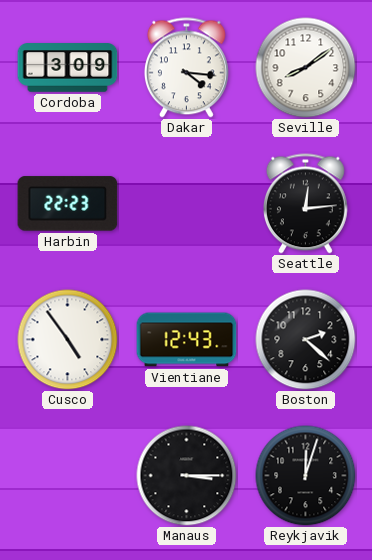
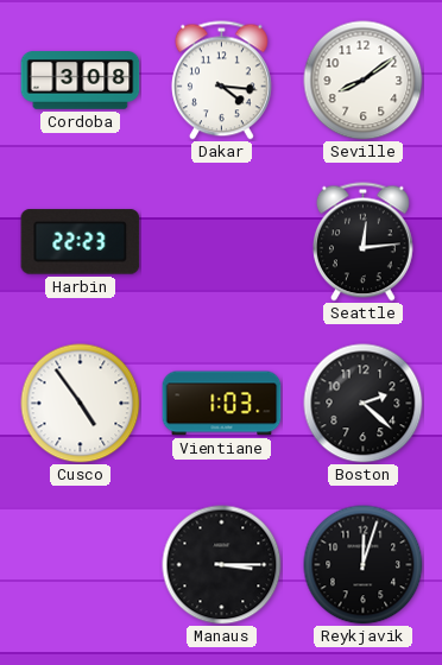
Cordoba: 3:09 -> 3:08
Vientiane: 12:43 -> 1:03
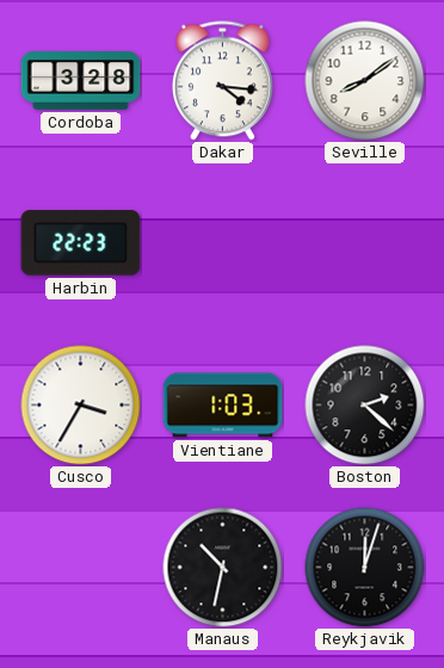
Cordoba: 3:08 -> 3:28
Seattle: 12:14 -> none
Cusco: 4:54 -> 3:35
Manaus: 3:15 -> 10:32
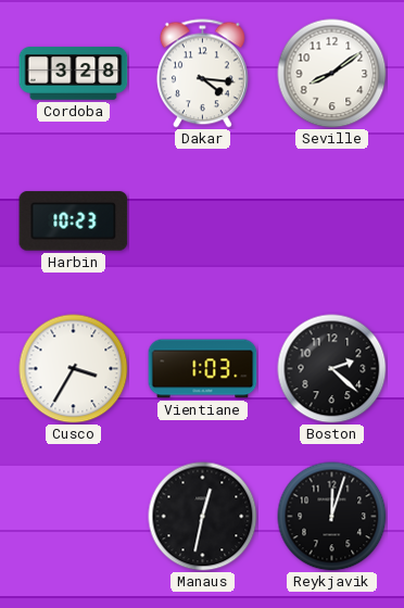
Harbin: 22:23 -> 10:23
Manaus: 10:32 -> 12:32
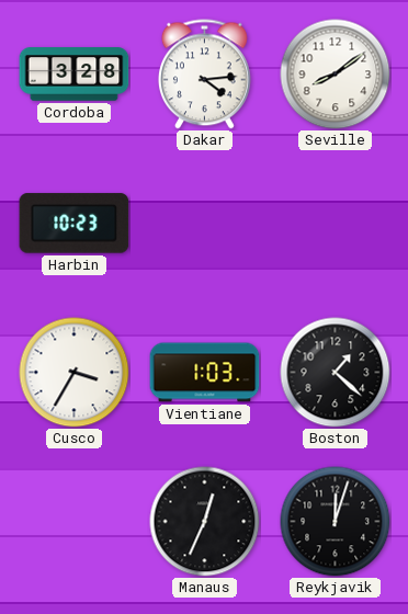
Dakar: 4:16 -> 4:14
Boston: 2:22 -> 1:22
Manaus: 12:32 -> 12:34
